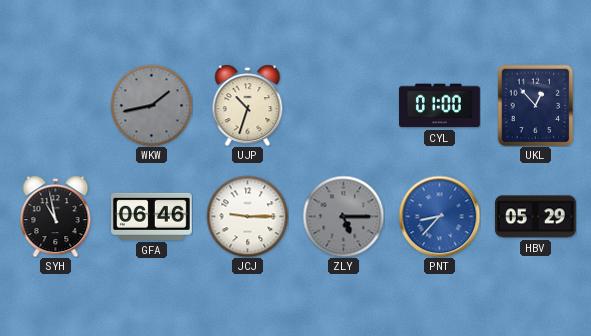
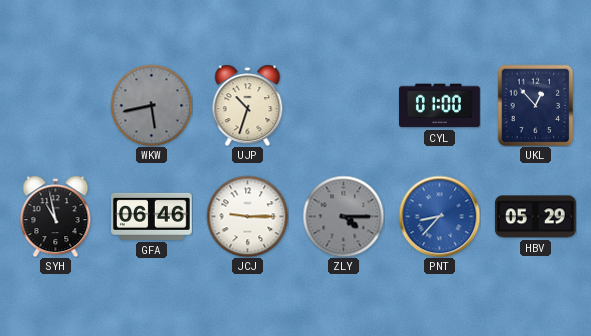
WKW: 1:43 -> 5:43
ZLY: 5:15 -> 4:15
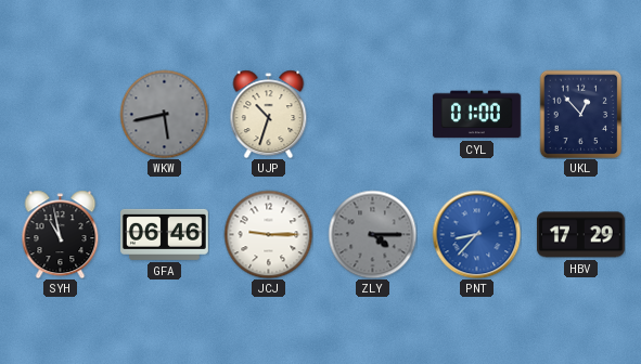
HBV: 05:29 -> 17:29
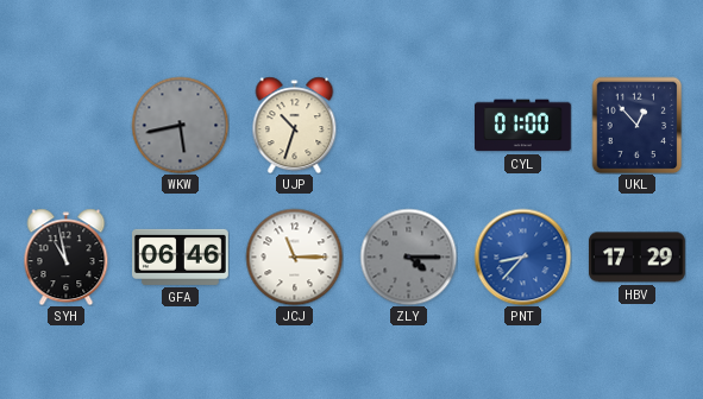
JCJ: 9:15 -> 11:15
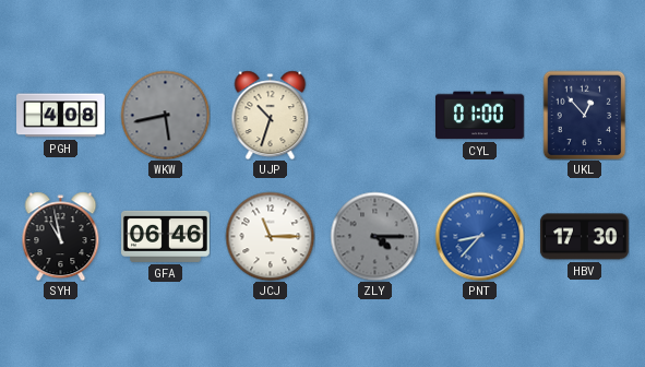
PGH: none -> 4:08
HBV: 17:29 -> 17:30
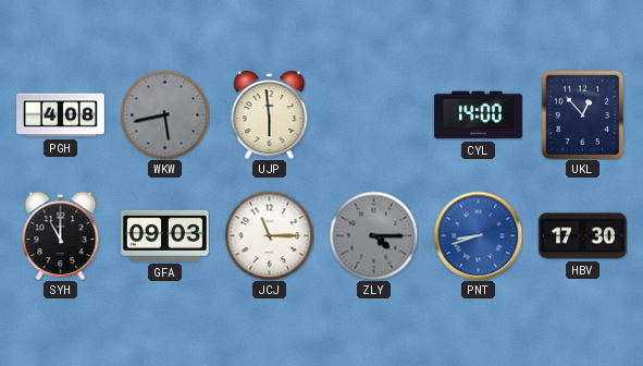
UJP: 10:33 -> 5:59
CYL: 01:00 -> 14:00
SYH: 10:58 -> 11:00
GFA: 06:46 -> 09:03
PNT: 8:37 -> 8:42
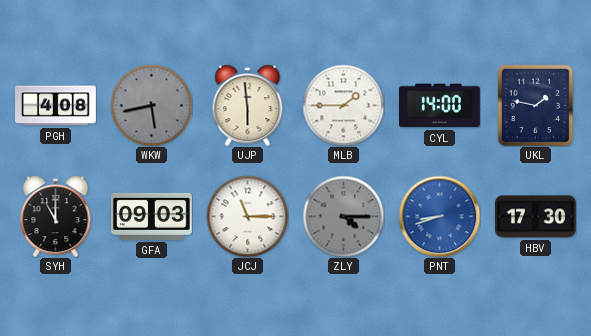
MLB: none -> 1:45
UKL: 12:53 -> 1:47
